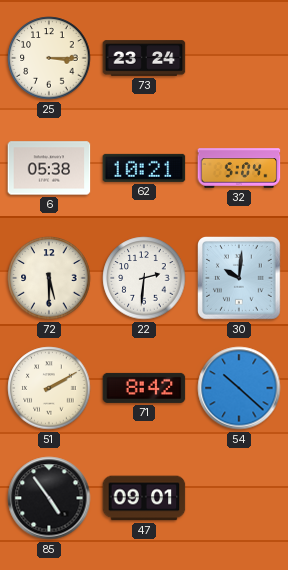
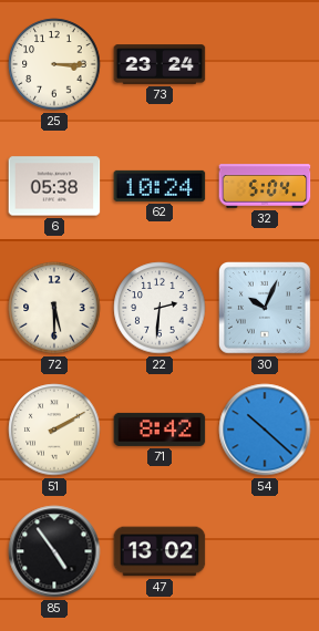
62: 10:21 -> 10:24
30: 10:01 -> 10:04
47: 09:01 -> 13:02
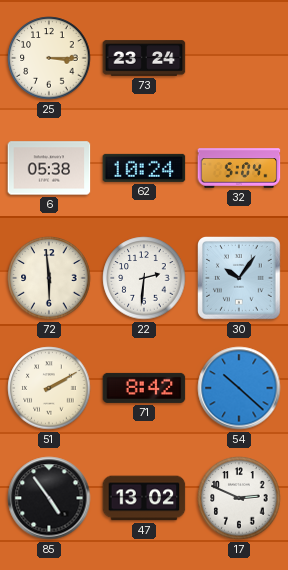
72: 5:30 -> 5:59
30: 10:04 -> 10:06
17: none -> 2:49
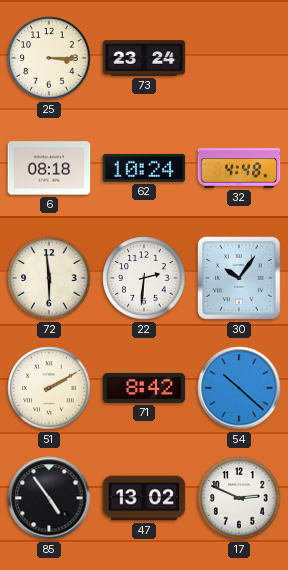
6: 05:38 -> 08:18
32: 5:04 -> 4:48
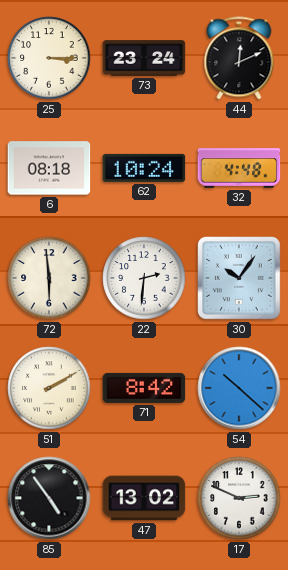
44: none -> 12:11
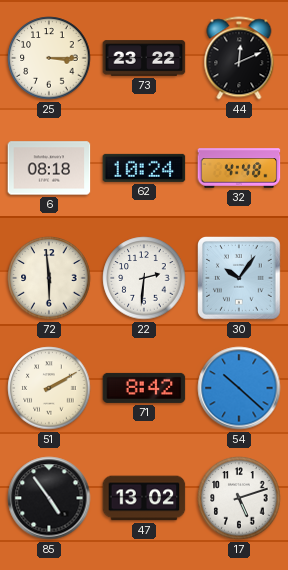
73: 23:24 -> 23:22
17: 2:49 -> 5:12
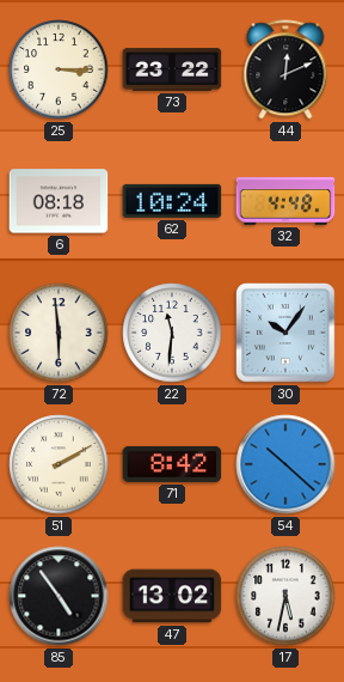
22: 2:31 -> 11:31
17: 5:12 -> 5:32
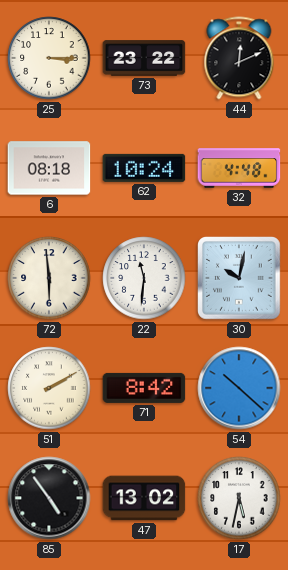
30: 10:06 -> 10:02
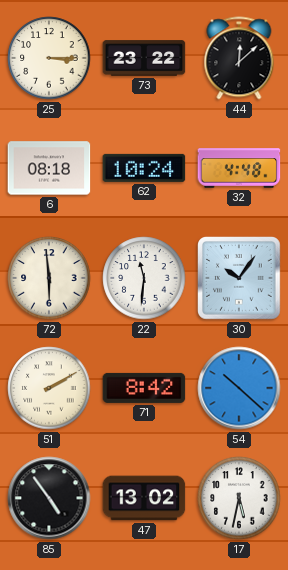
44: 12:11 -> 12:08
30: 10:02 -> 10:06
